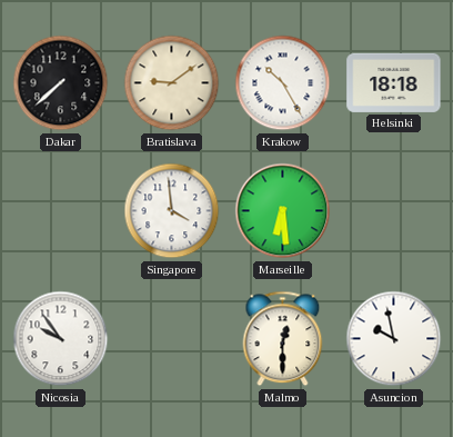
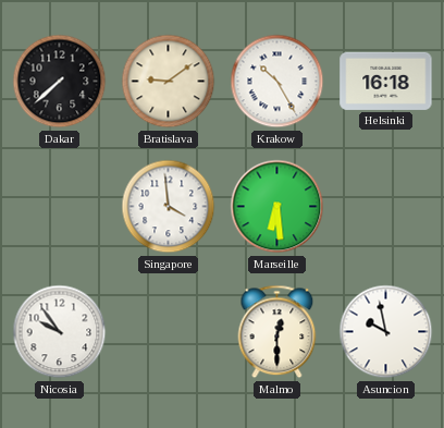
Helsinki: 18:18 -> 16:18
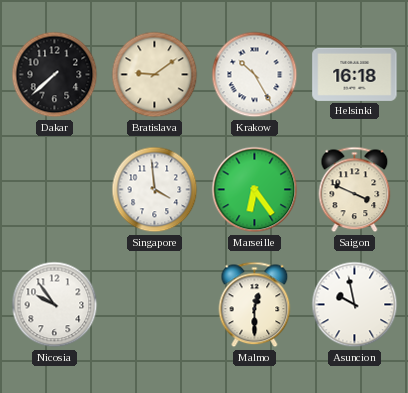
Marseille: 6:29 -> 6:24
Saigon: none -> 3:49
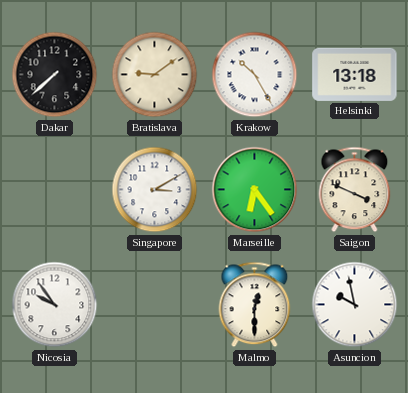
Helsinki: 16:18 -> 13:18
Singapore: 3:59 -> 3:10
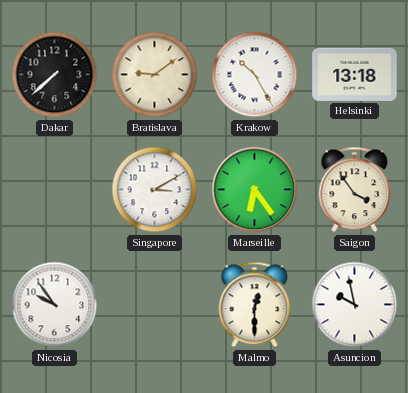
Saigon: 3:49 -> 3:54
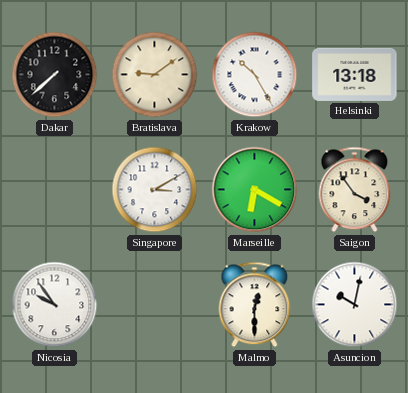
Marseille: 6:24 -> 6:20
Asuncion: 9:58 -> 10:02
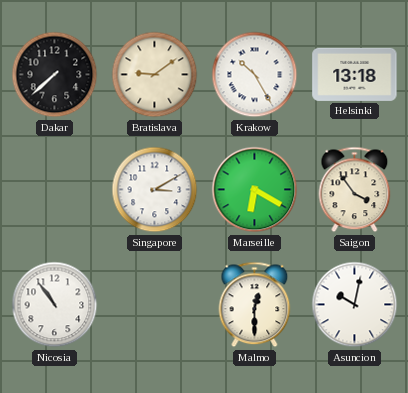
Nicosia: 9:54 -> 10:54
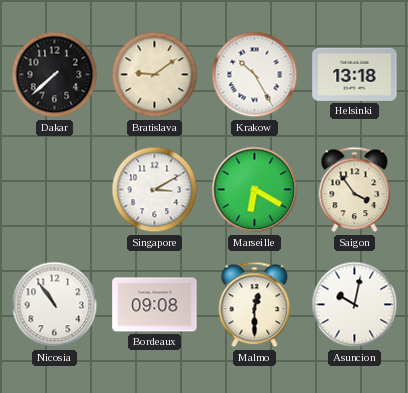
Bordeaux: none -> 09:08
